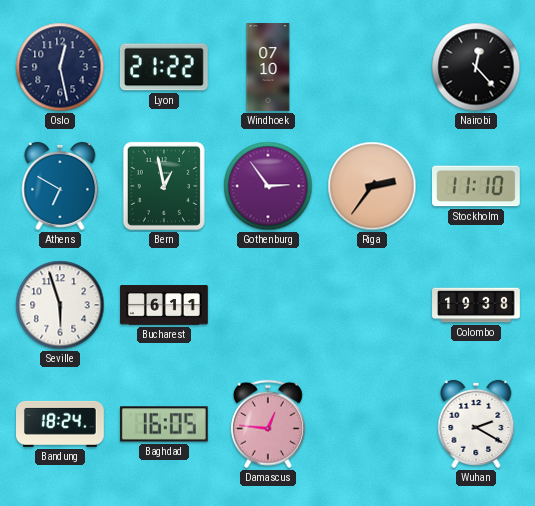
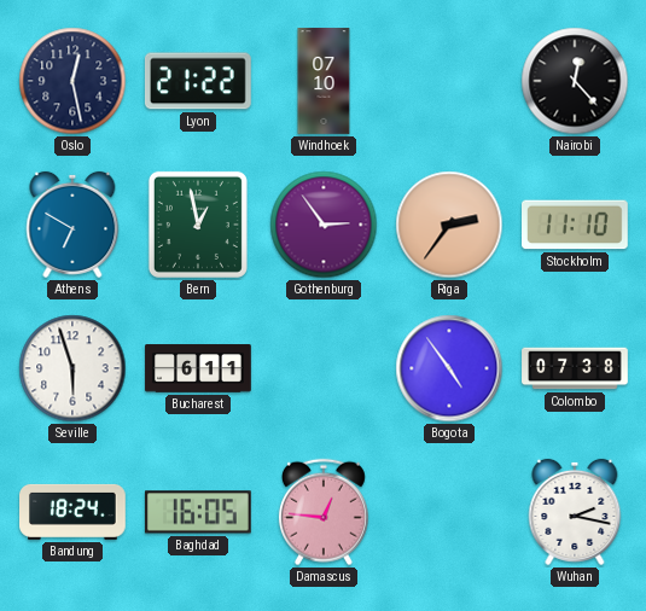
Bogota: none -> 4:54
Colombo: 19:38 -> 07:38
Wuhan: 2:20 -> 2:17
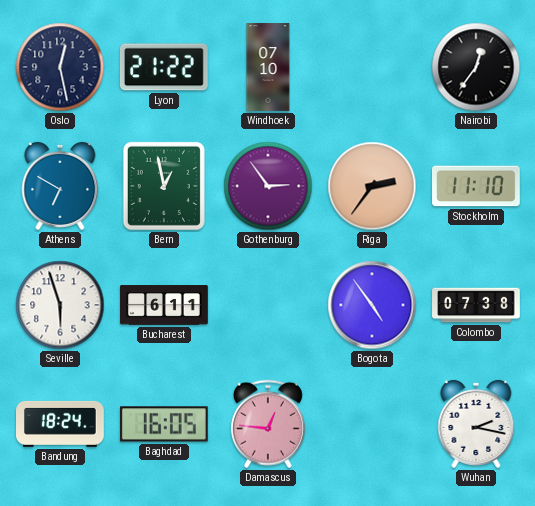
Nairobi: 12:23 -> 12:36
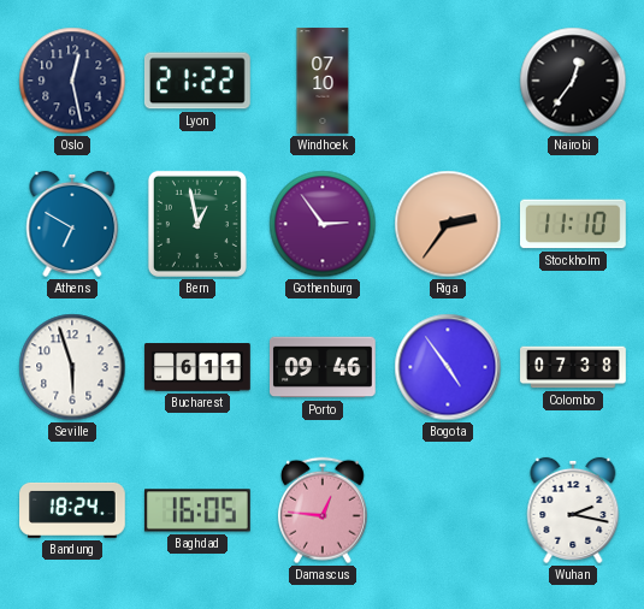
Porto: none -> 09:46
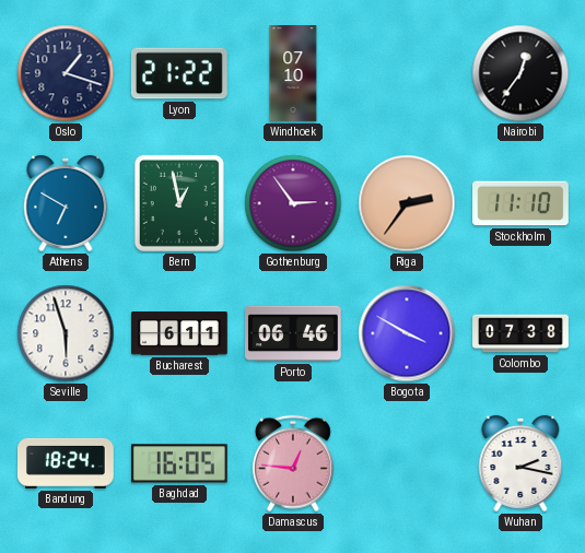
Oslo: 12:28 -> 1:18
Porto: 09:46 -> 06:46
Bogota: 4:54 -> 3:50
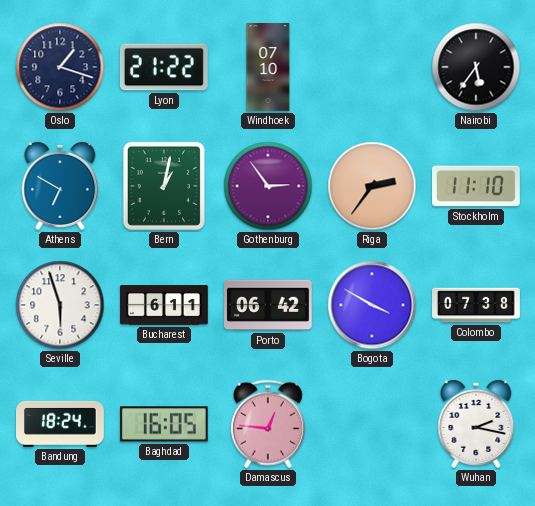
Nairobi: 12:36 -> 5:36
Bern: 12:58 -> 1:02
Porto: 06:46 -> 06:42
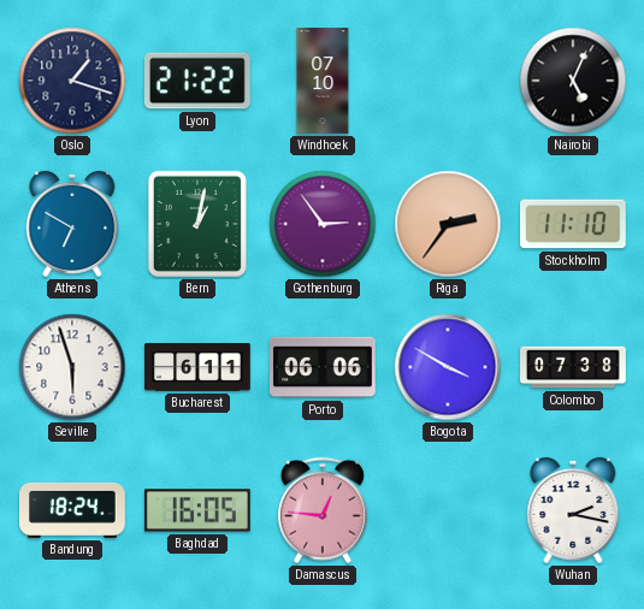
Nairobi: 5:36 -> 5:04
Porto: 06:42 -> 06:06
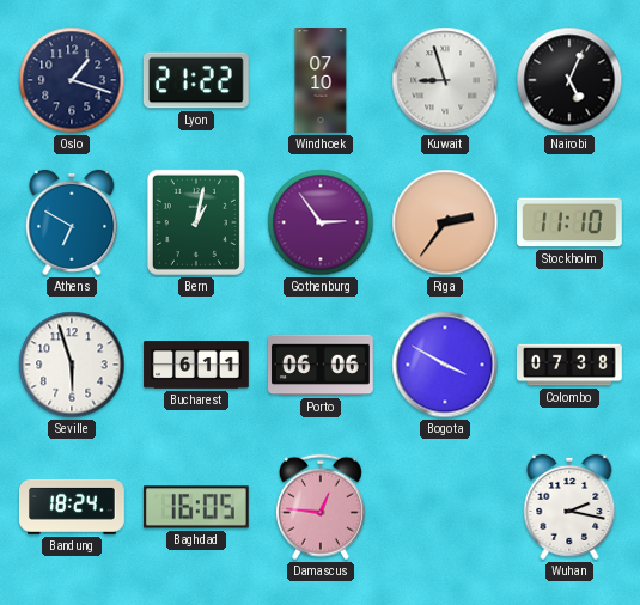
Kuwait: none -> 8:57
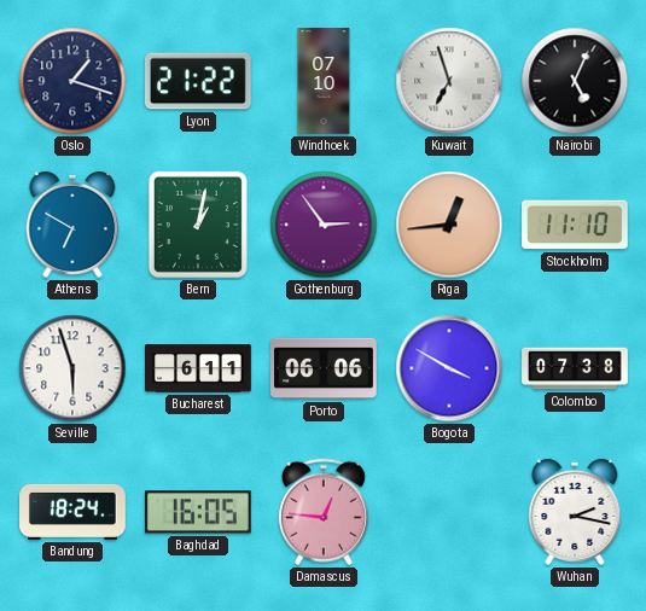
Kuwait: 8:57 -> 6:57
Riga: 2:36 -> 12:44
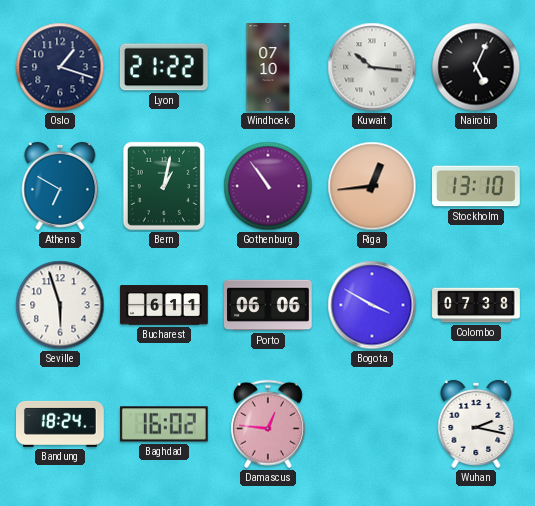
Kuwait: 6:57 -> 10:16
Gothenburg: 2:54 -> 10:54
Stockholm: 11:10 -> 13:10
Baghdad: 16:05 -> 16:02
